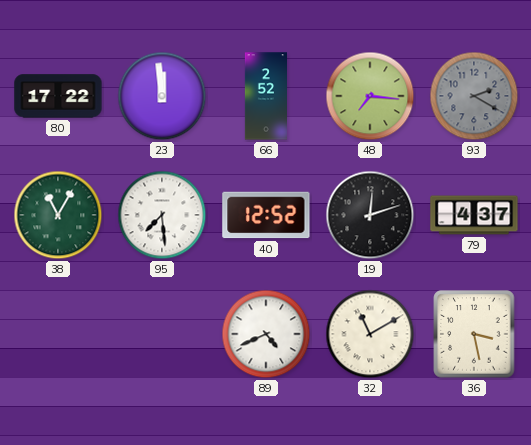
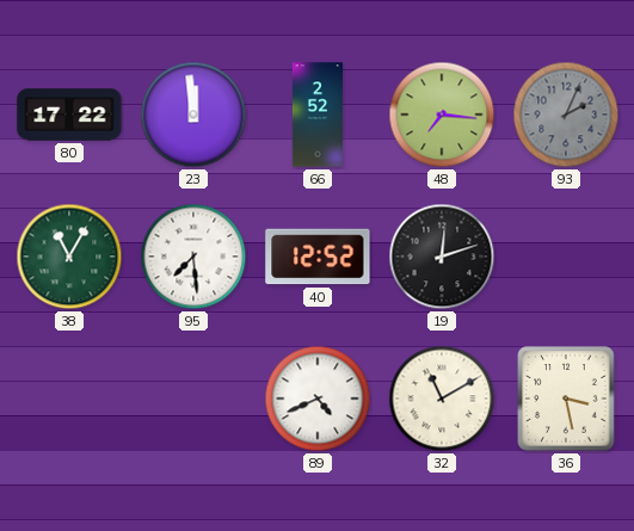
93: 2:20 -> 2:04
79: 4:37 -> none
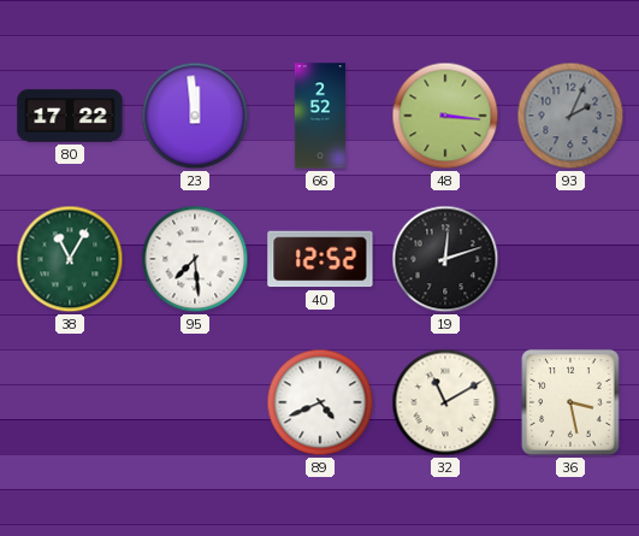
48: 7:16 -> 3:16
